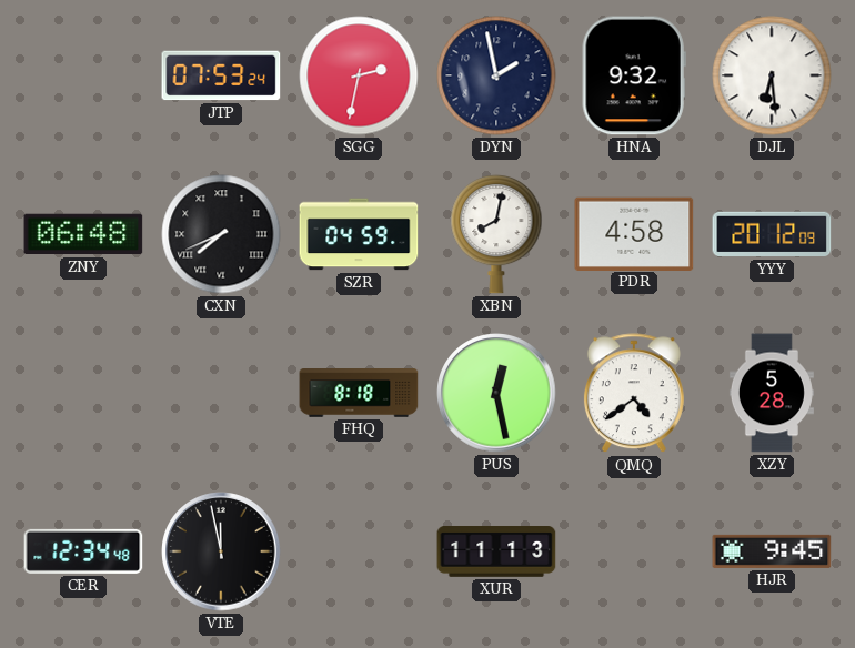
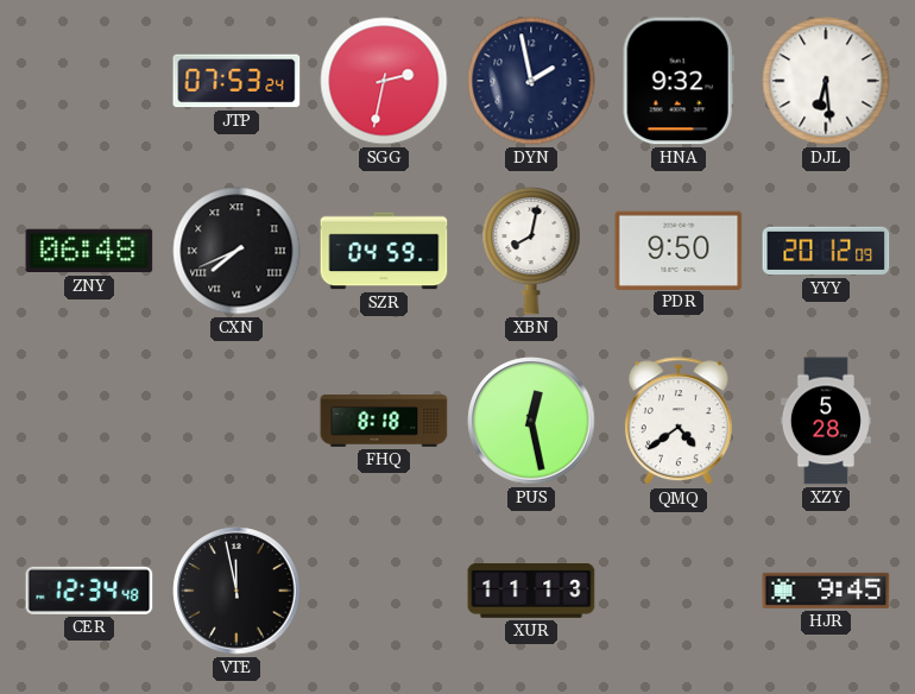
PDR: 4:58 -> 9:50
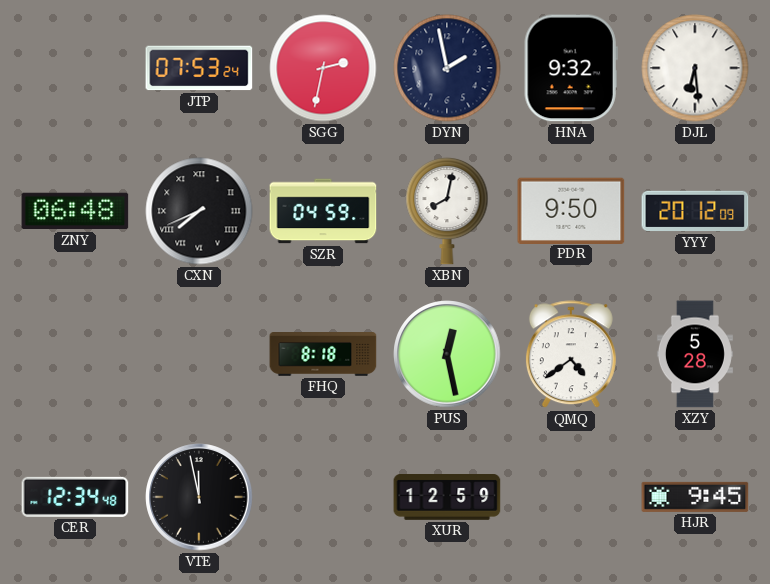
XUR: 11:13 -> 12:59
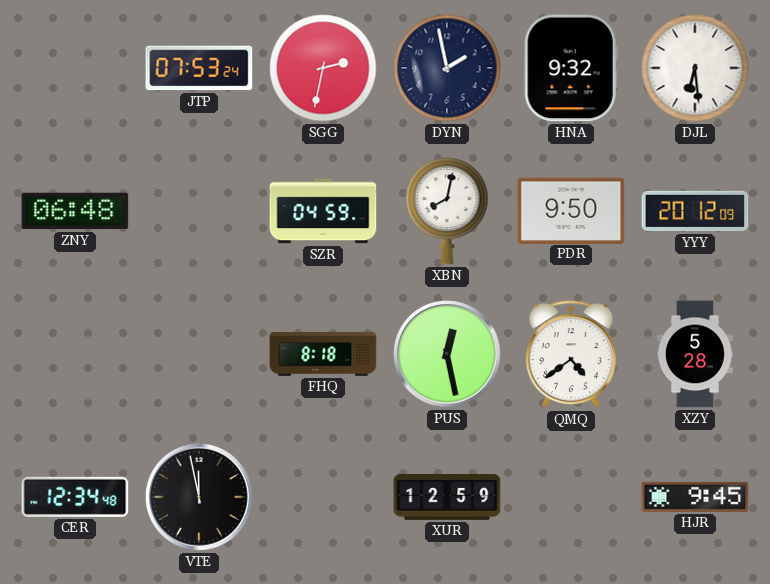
CXN: 7:41 -> none
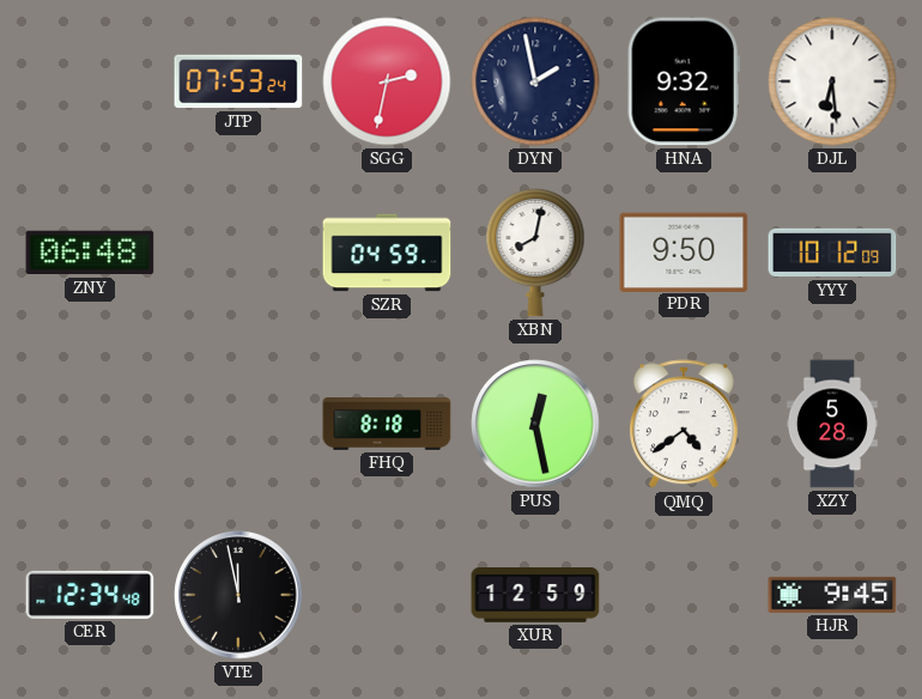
YYY: 20:12 -> 10:12
